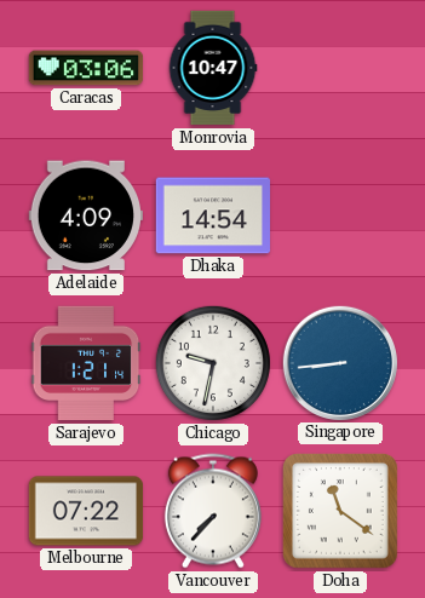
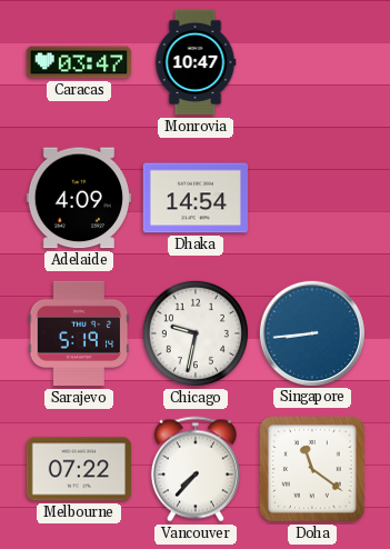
Caracas: 03:06 -> 03:47
Sarajevo: 1:21 -> 5:19
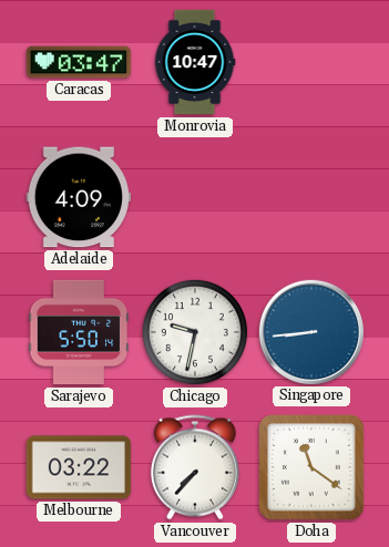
Dhaka: 14:54 -> none
Sarajevo: 5:19 -> 5:50
Melbourne: 07:22 -> 03:22
